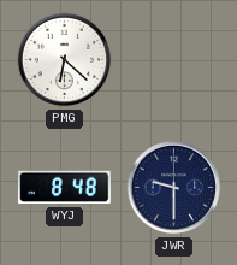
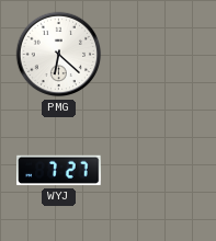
WYJ: 8:48 -> 7:27
JWR: 9:30 -> none
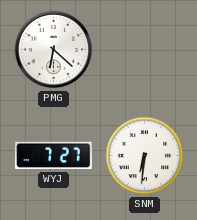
SNM: none -> 6:31
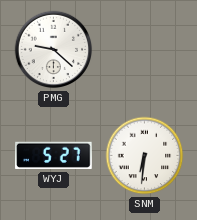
PMG: 6:22 -> 9:22
WYJ: 7:27 -> 5:27
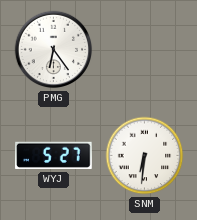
PMG: 9:22 -> 6:24
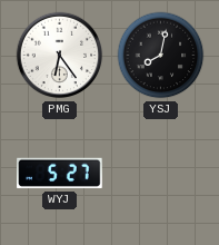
YSJ: none -> 8:02
SNM: 6:31 -> none
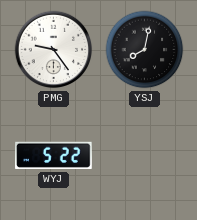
PMG: 6:24 -> 9:24
WYJ: 5:27 -> 5:22
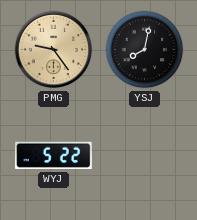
PMG dial: white -> champagne
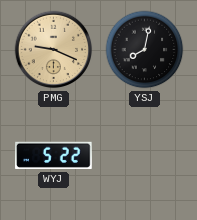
PMG: 9:24 -> 9:19
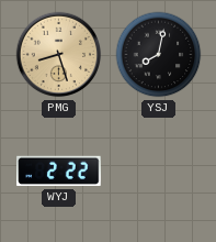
PMG: 9:19 -> 8:27
WYJ: 5:22 -> 2:22
